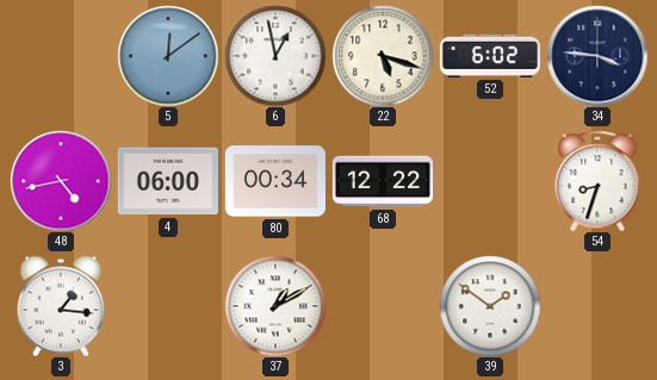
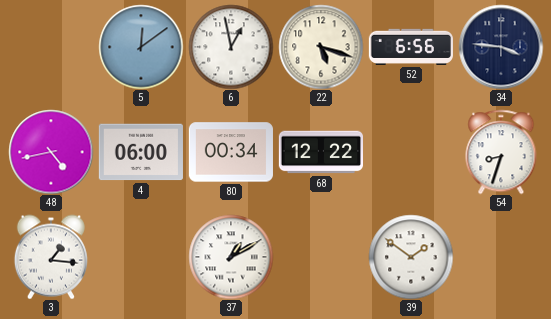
52: 6:02 -> 6:56
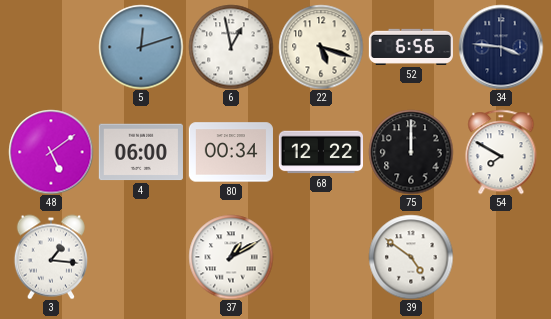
5: 12:09 -> 12:12
48: 4:43 -> 5:09
75: none -> 12:00
54: 8:33 -> 7:50
39: 1:51 -> 4:51
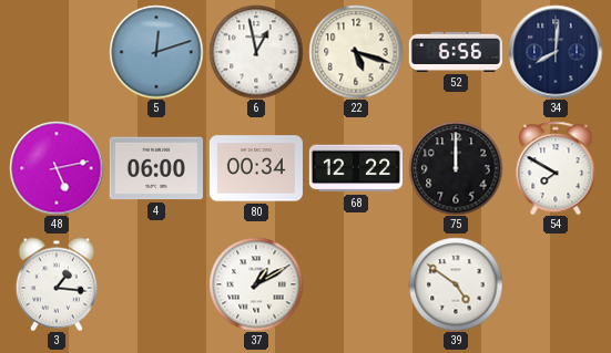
34: 3:46 -> 8:01
48: 5:09 -> 5:13
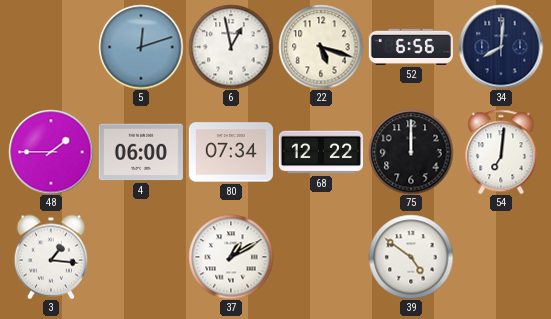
48: 5:13 -> 1:45
80: 00:34 -> 07:34
54: 7:50 -> 7:01
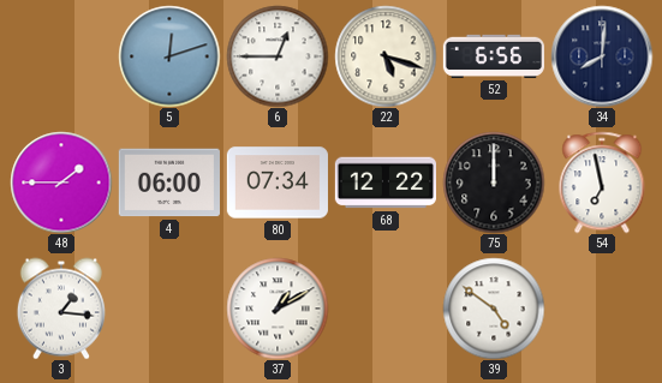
6: 12:58 -> 12:45
54: 7:01 -> 6:58
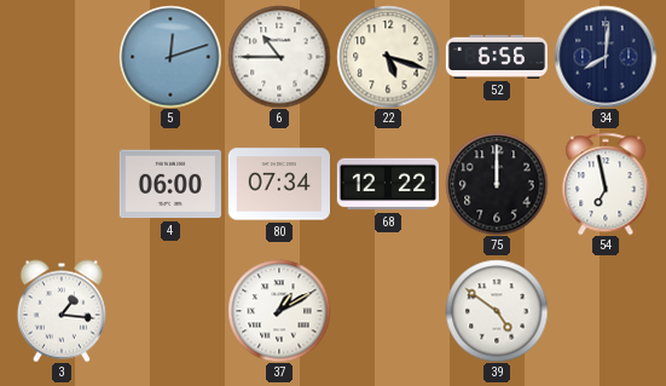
6: 12:45 -> 10:45
48: 1:45 -> none
